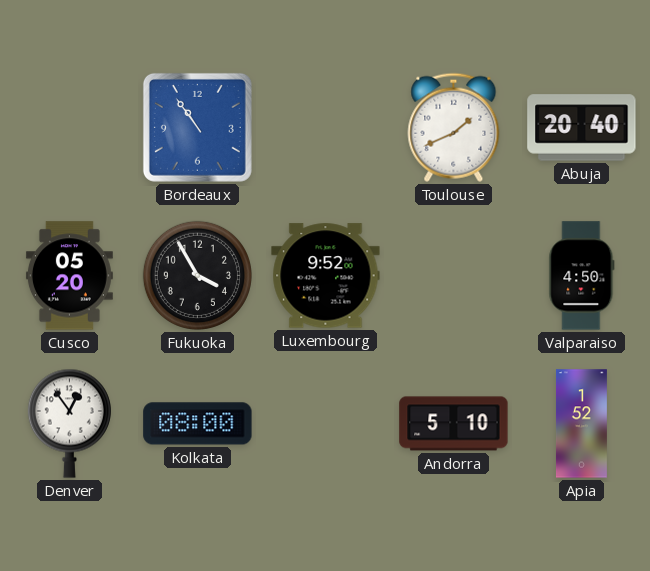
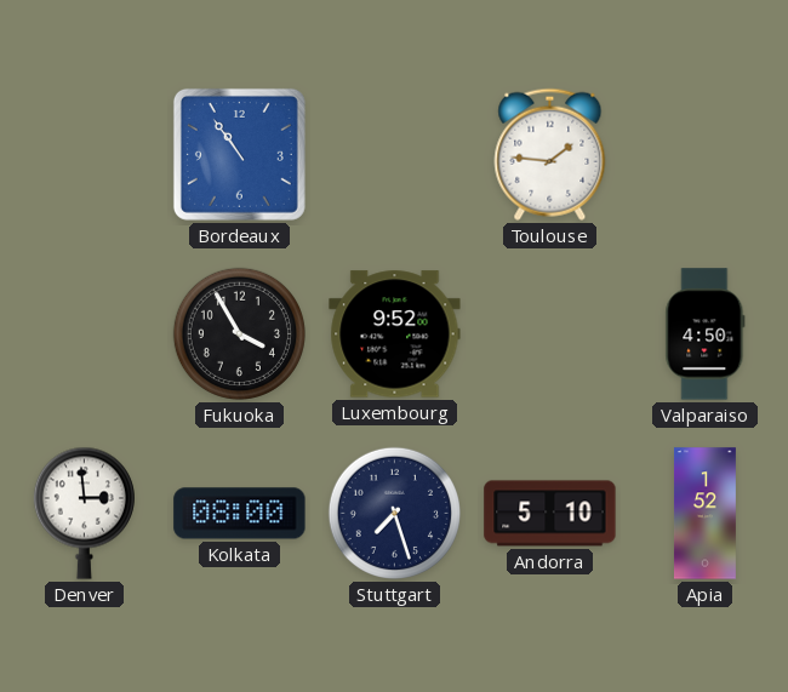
Toulouse: 1:41 -> 1:46
Abuja: 20:40 -> none
Cusco: 05:20 -> none
Denver: 12:54 -> 2:59
Stuttgart: none -> 7:27
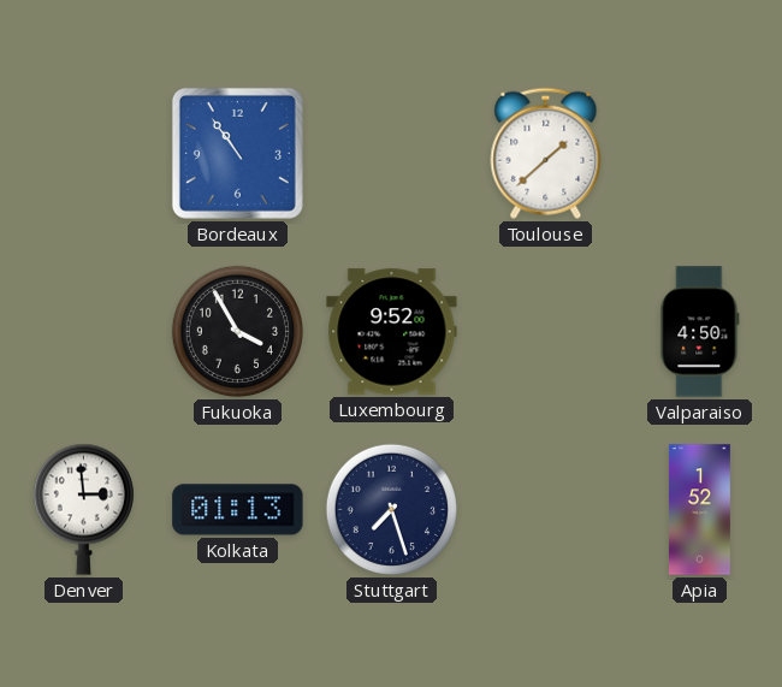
Toulouse: 1:46 -> 1:38
Kolkata: 08:00 -> 01:13
Andorra: 5:10 -> none
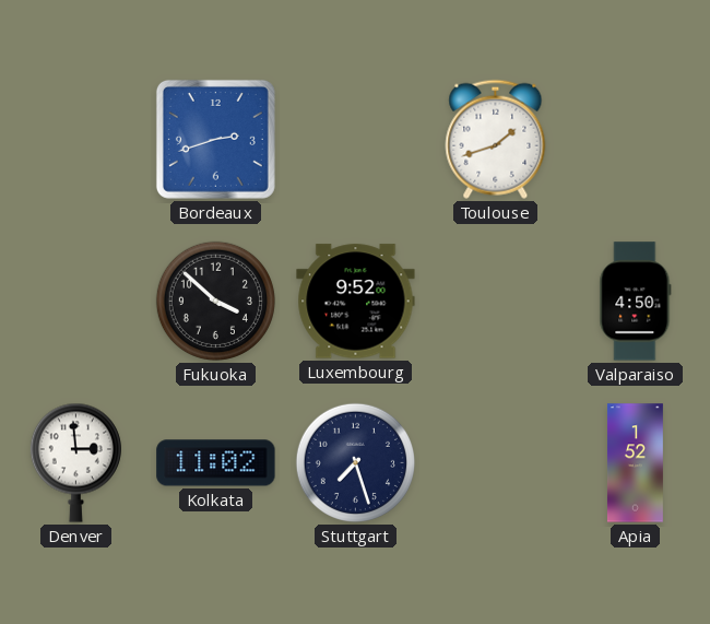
Bordeaux: 10:54 -> 2:42
Toulouse: 1:38 -> 1:42
Fukuoka: 3:55 -> 3:52
Kolkata: 01:13 -> 11:02
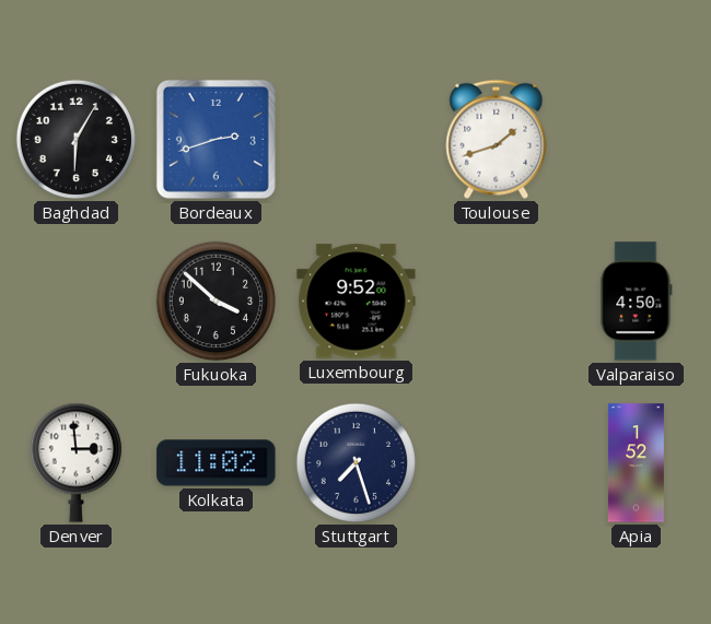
Baghdad: none -> 6:05
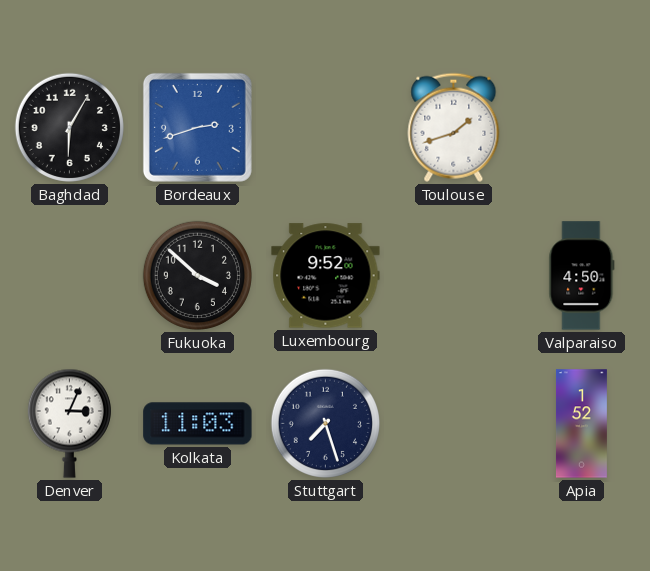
Denver: 2:59 -> 3:04
Kolkata: 11:02 -> 11:03
